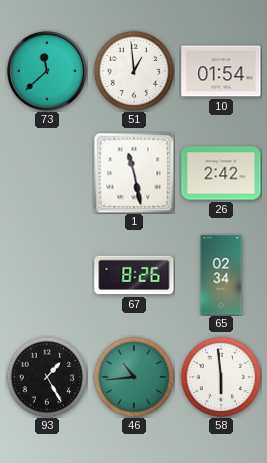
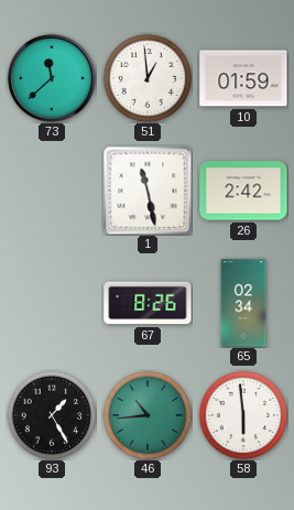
10: 01:54 -> 01:59
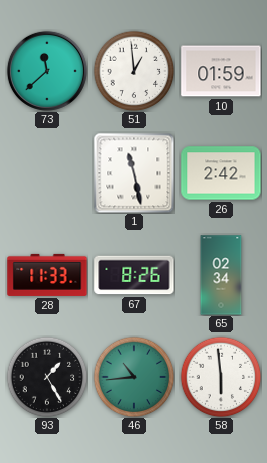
28: none -> 11:33
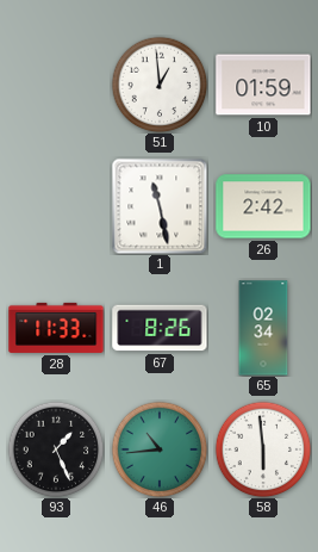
73: 11:38 -> none
93: 1:25 -> 1:26
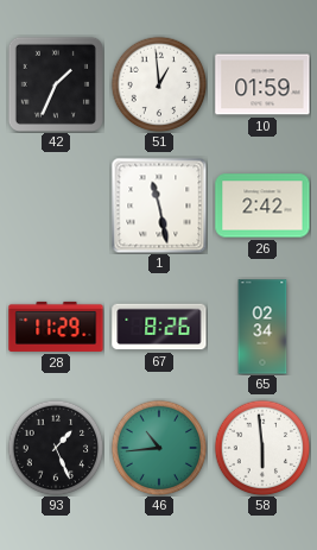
42: none -> 1:34
28: 11:33 -> 11:29
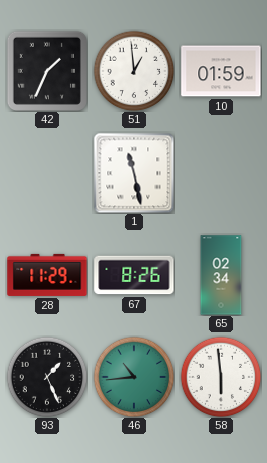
26: 2:42 -> none
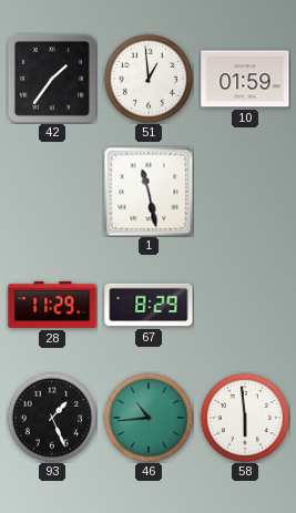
42: 1:34 -> 1:36
67: 8:26 -> 8:29
65: 02:34 -> none
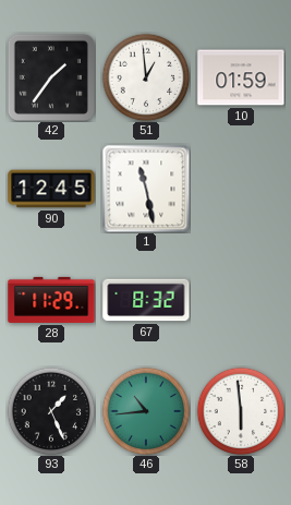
90: none -> 12:45
67: 8:29 -> 8:32
